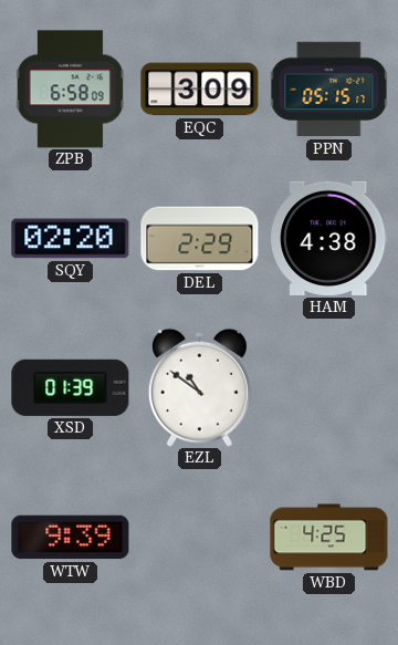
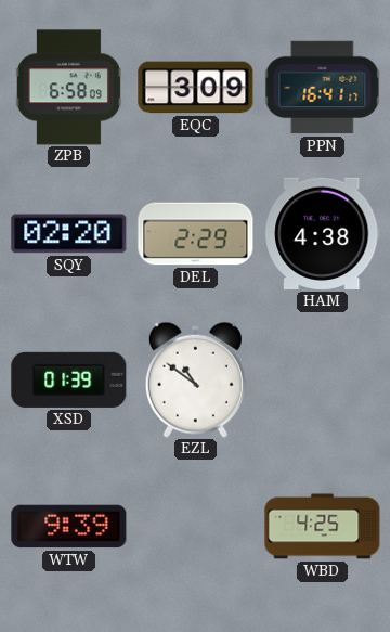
PPN: 05:15 -> 16:41
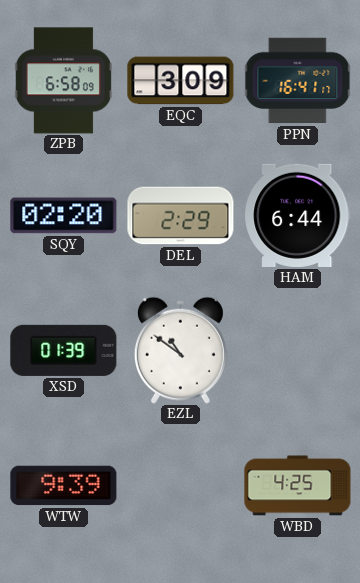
HAM: 4:38 -> 6:44
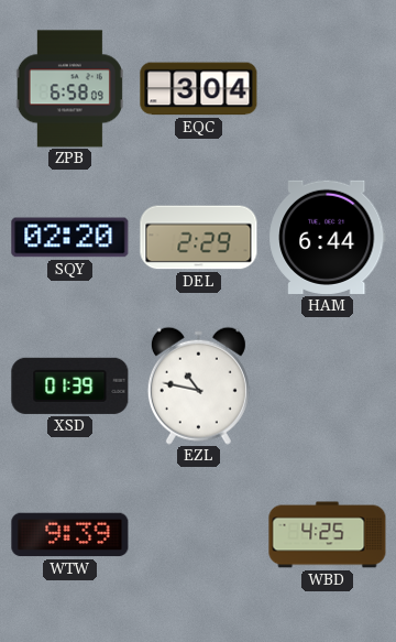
EQC: 3:09 -> 3:04
PPN: 16:41 -> none
EZL: 10:51 -> 10:47
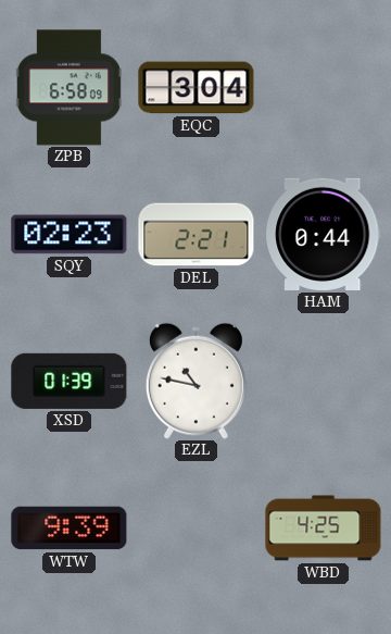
SQY: 02:20 -> 02:23
DEL: 2:29 -> 2:21
HAM: 6:44 -> 0:44
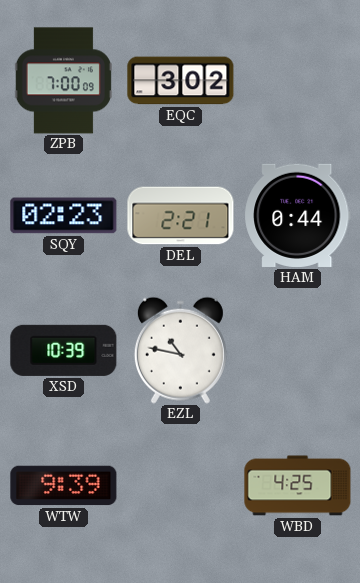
ZPB: 6:58 -> 7:00
EQC: 3:04 -> 3:02
XSD: 01:39 -> 10:39
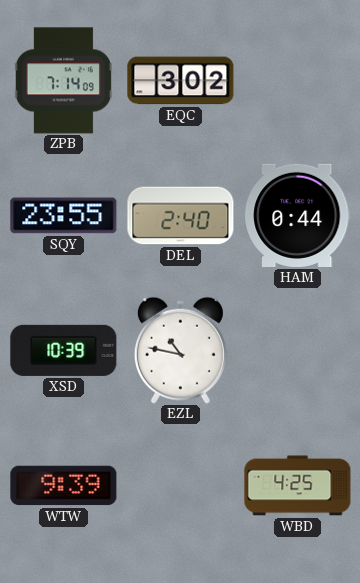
ZPB: 7:00 -> 7:14
SQY: 02:23 -> 23:55
DEL: 2:21 -> 2:40
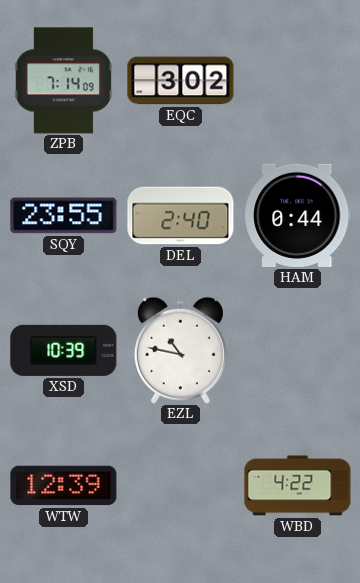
WTW: 9:39 -> 12:39
WBD: 4:25 -> 4:22
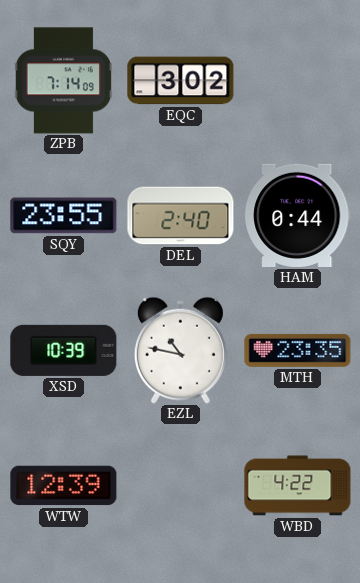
MTH: none -> 23:35
